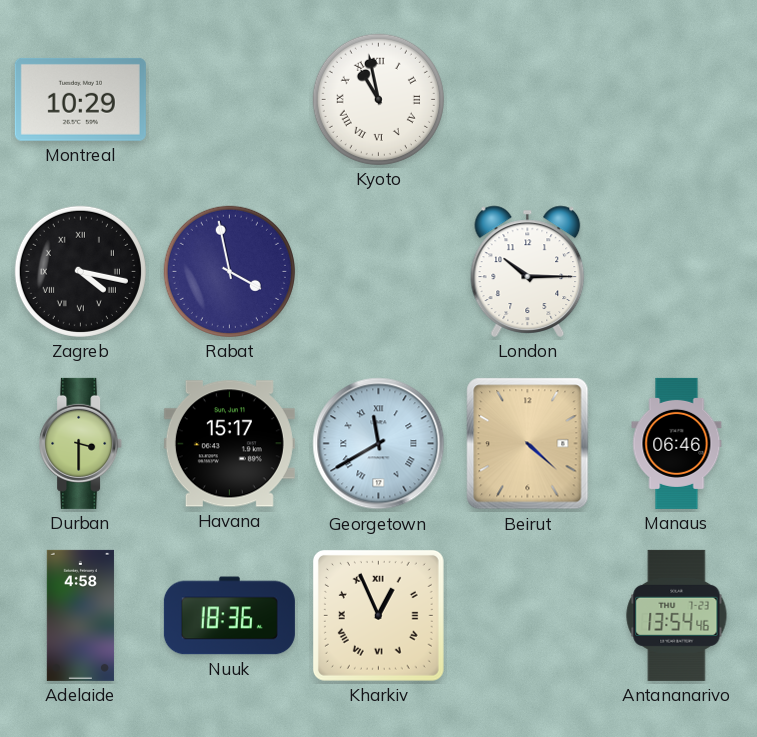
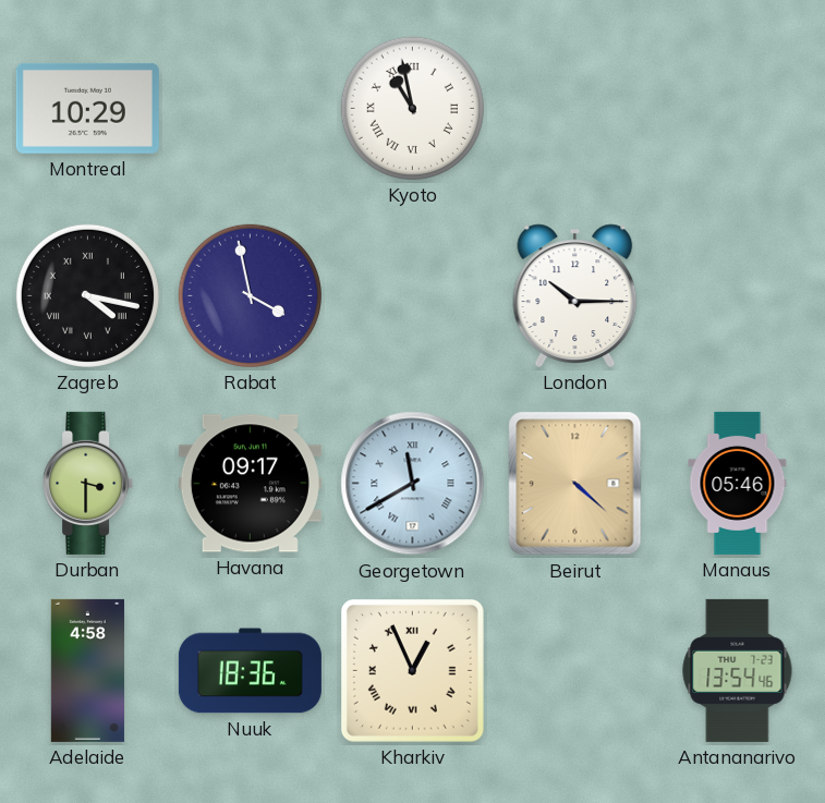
Havana: 15:17 -> 09:17
Manaus: 06:46 -> 05:46
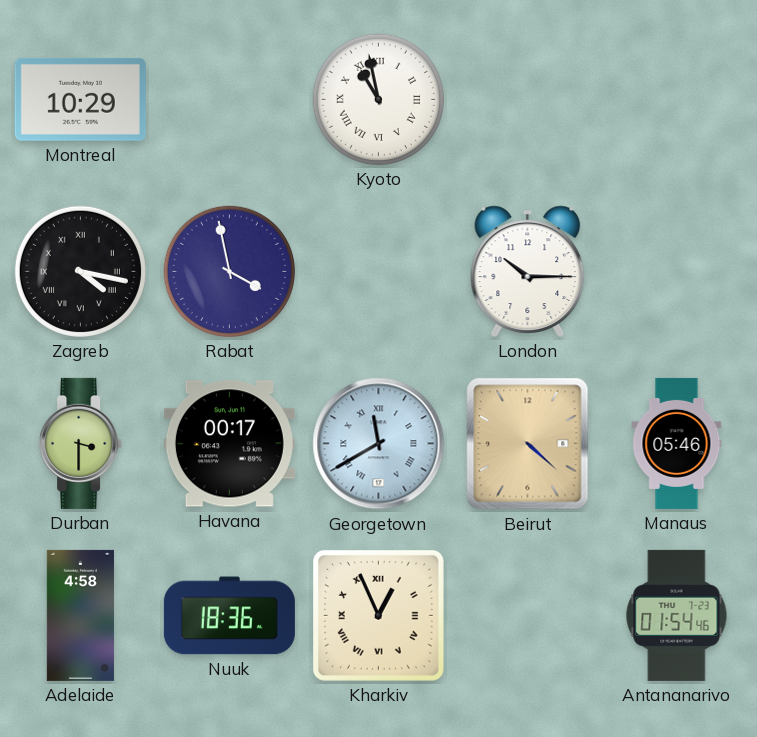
Havana: 09:17 -> 00:17
Antananarivo: 13:54 -> 01:54
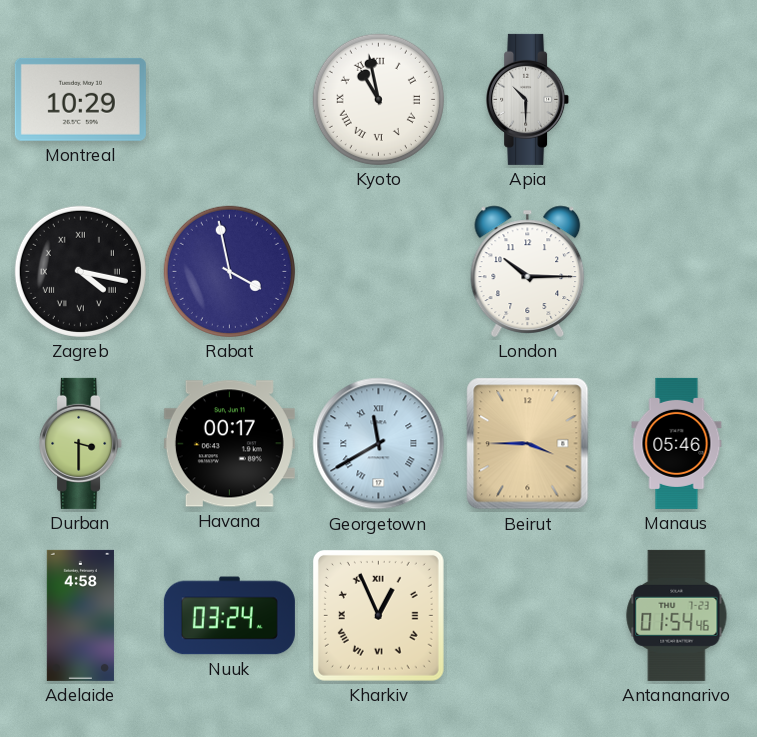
Apia: none -> 10:30
Beirut: 4:22 -> 3:45
Nuuk: 18:36 -> 03:24
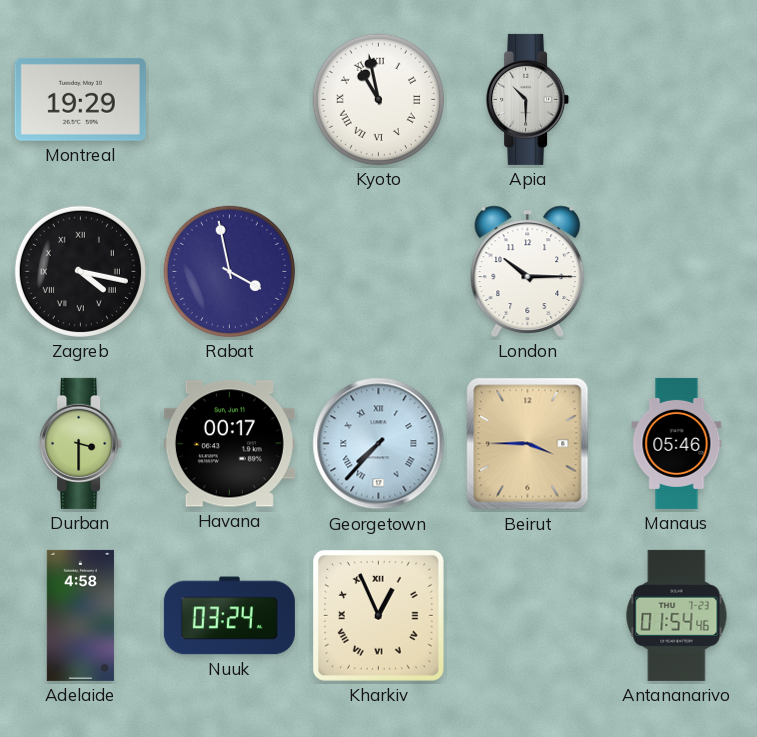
Montreal: 10:29 -> 19:29
Georgetown: 11:40 -> 7:37
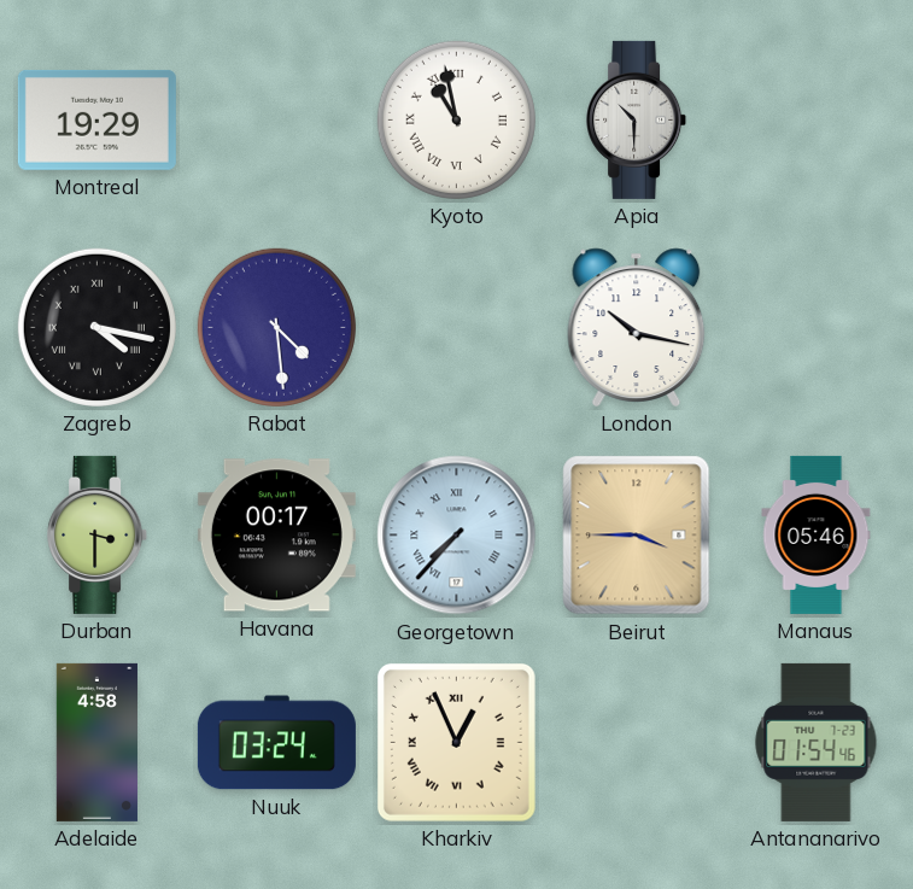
Rabat: 3:58 -> 4:29
London: 10:15 -> 10:17
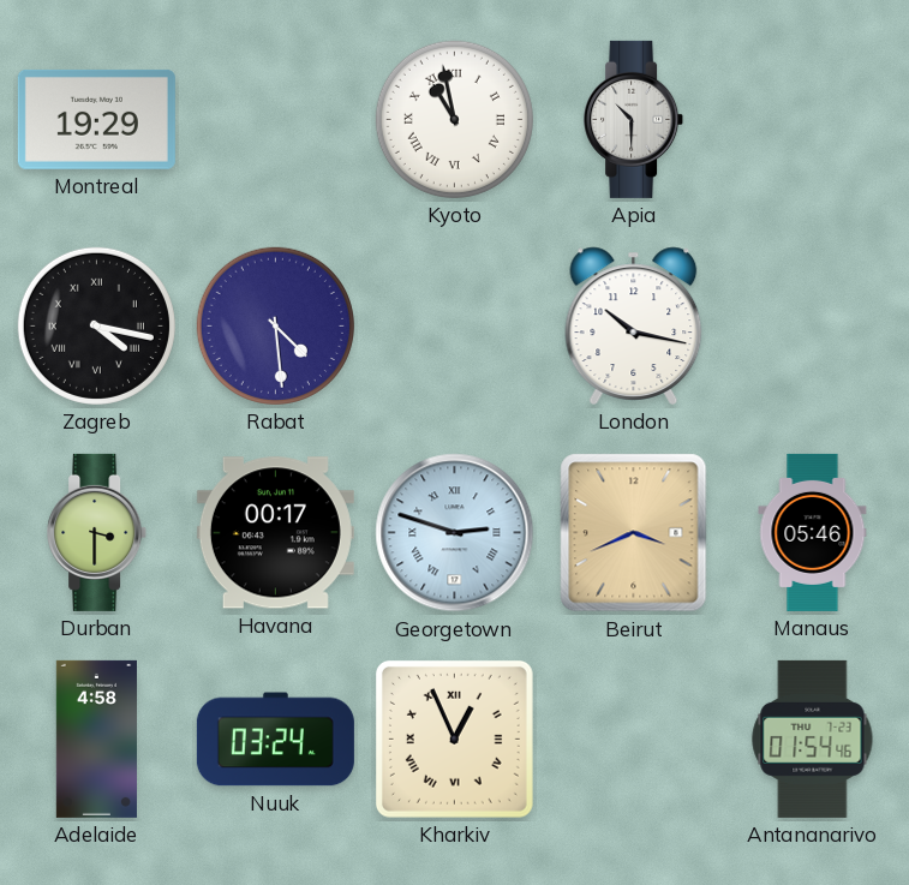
Georgetown: 7:37 -> 2:48
Beirut: 3:45 -> 3:41
